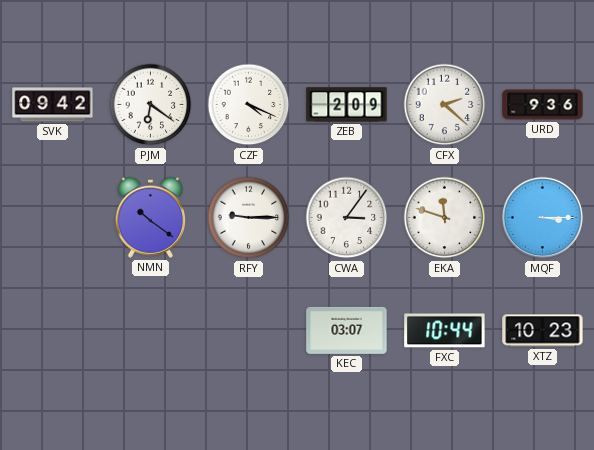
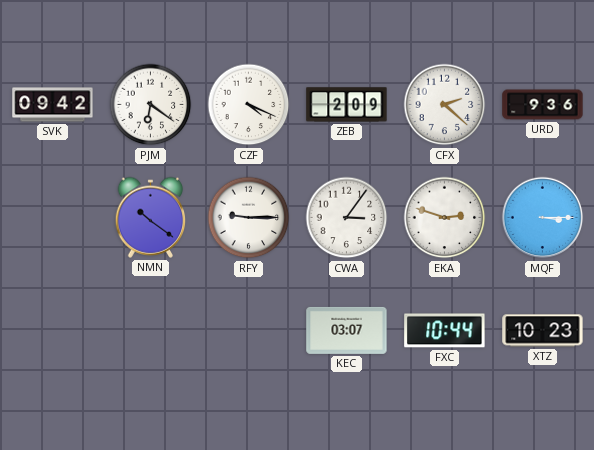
EKA: 11:48 -> 2:48
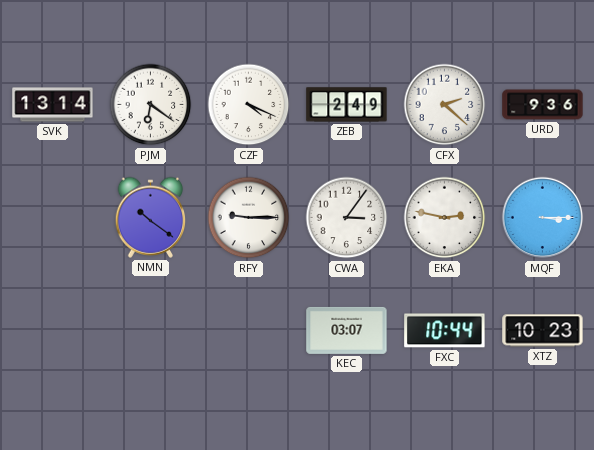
SVK: 09:42 -> 13:14
ZEB: 2:09 -> 2:49
EKA: 2:48 -> 2:47
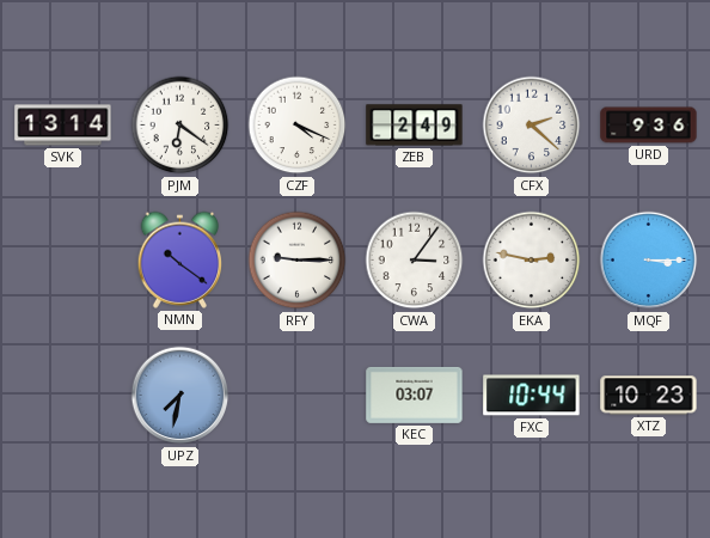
UPZ: none -> 7:32
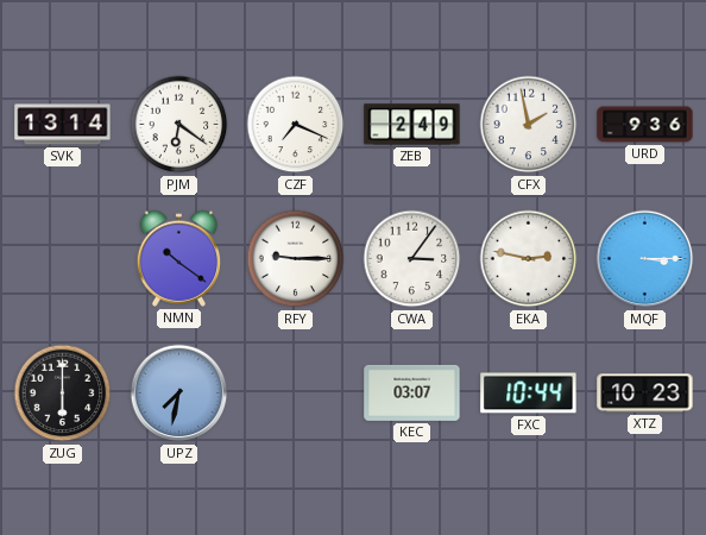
CZF: 4:19 -> 7:19
CFX: 2:22 -> 1:58
ZUG: none -> 6:00
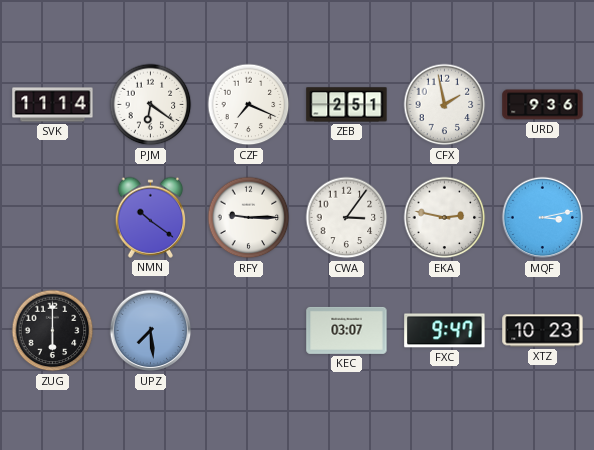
SVK: 13:14 -> 11:14
ZEB: 2:49 -> 2:51
MQF: 3:15 -> 3:13
UPZ: 7:32 -> 7:29
FXC: 10:44 -> 9:47
